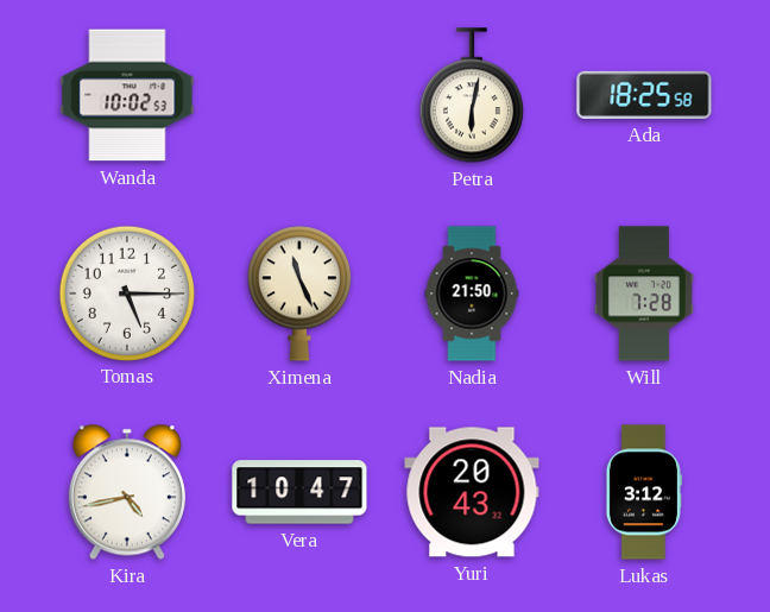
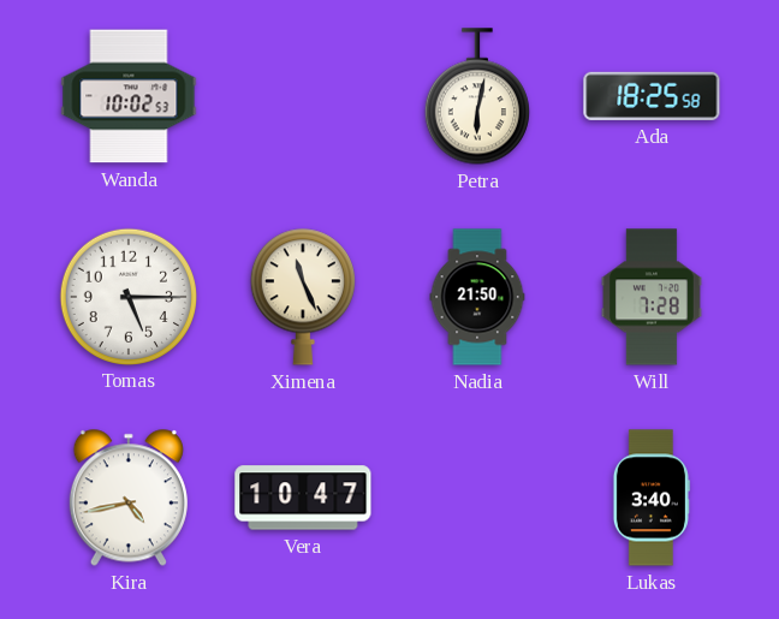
Yuri: 20:43 -> none
Lukas: 3:12 -> 3:40
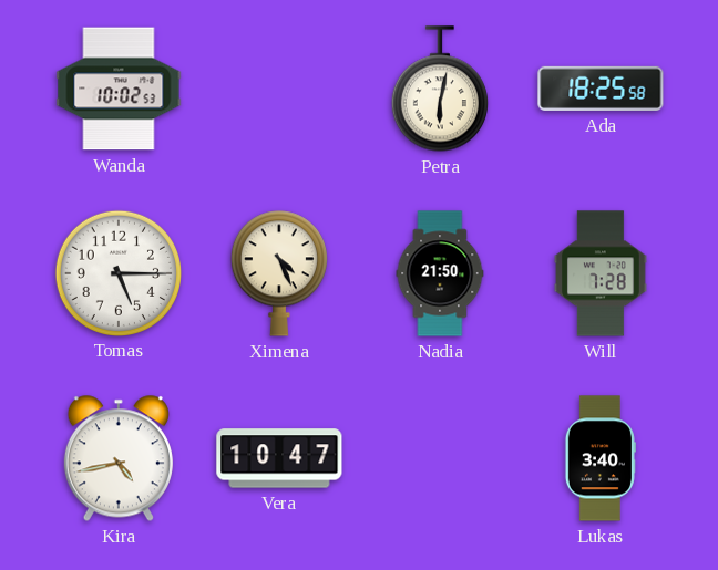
Ximena: 11:26 -> 4:26
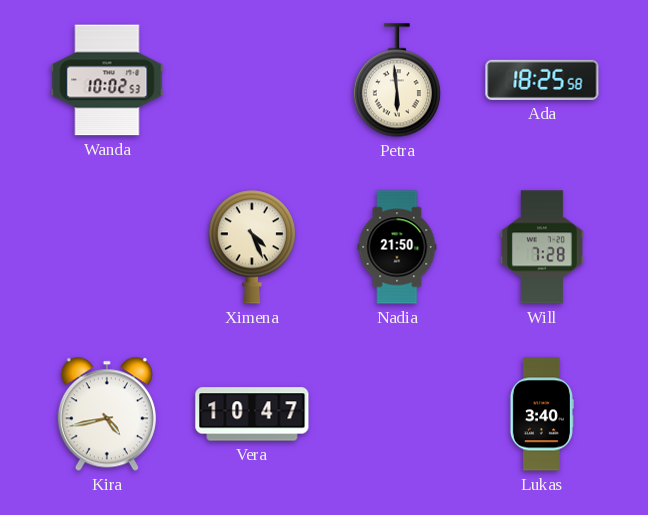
Petra: 6:02 -> 5:59
Tomas: 5:15 -> none
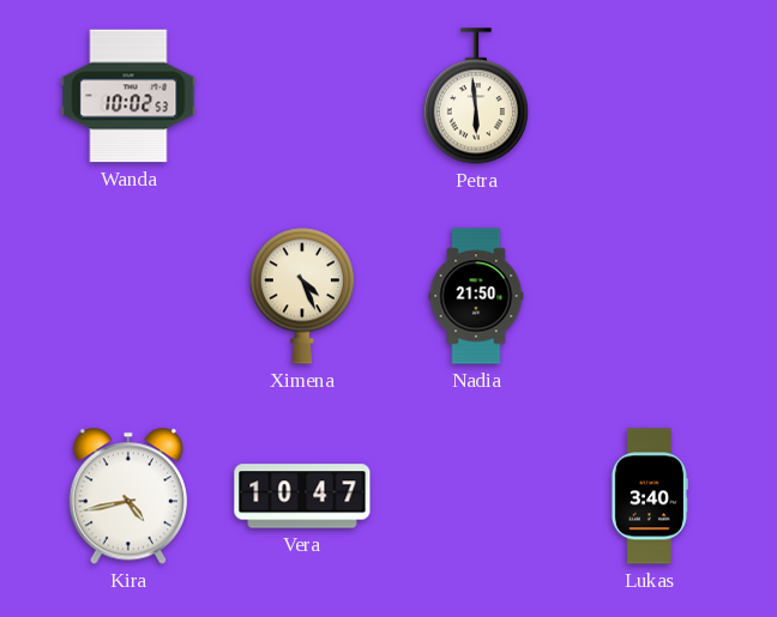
Ada: 18:25 -> none
Will: 7:28 -> none
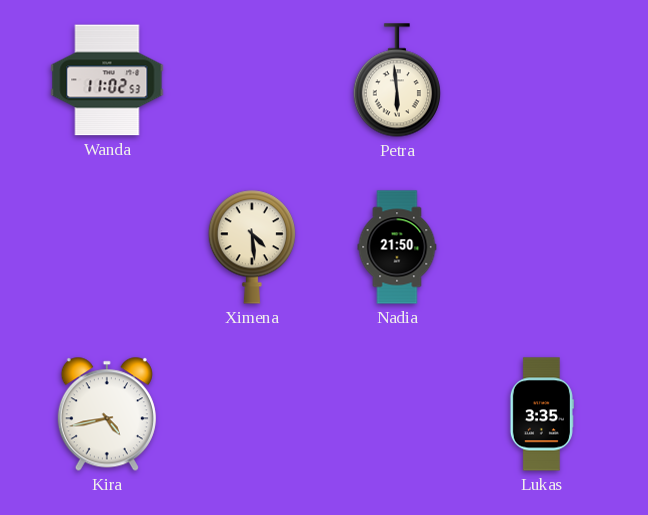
Wanda: 10:02 -> 11:02
Ximena: 4:26 -> 4:29
Vera: 10:47 -> none
Lukas: 3:40 -> 3:35
